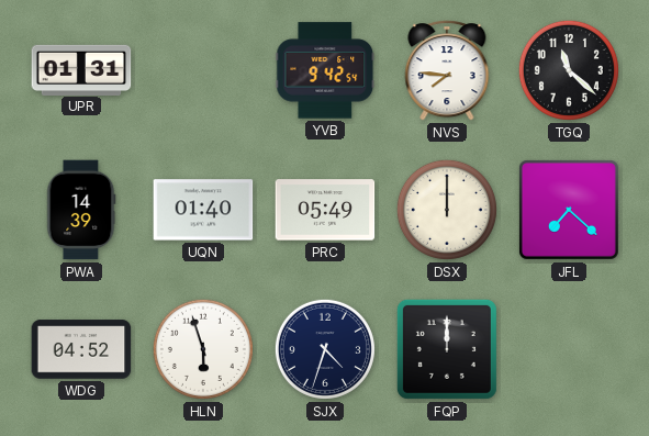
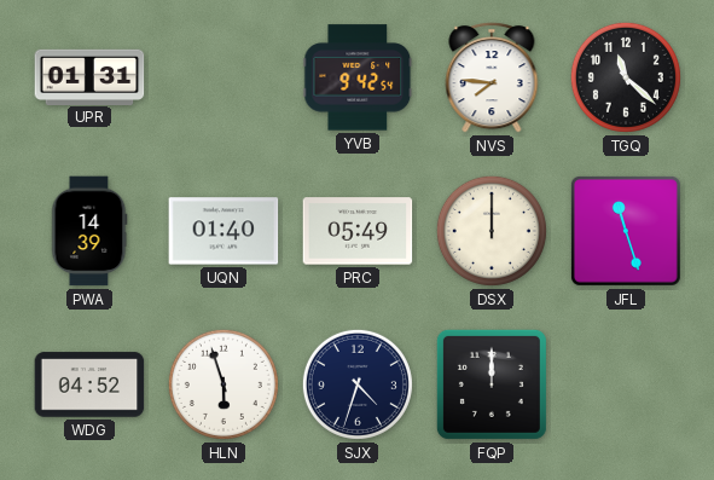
JFL: 7:22 -> 11:27
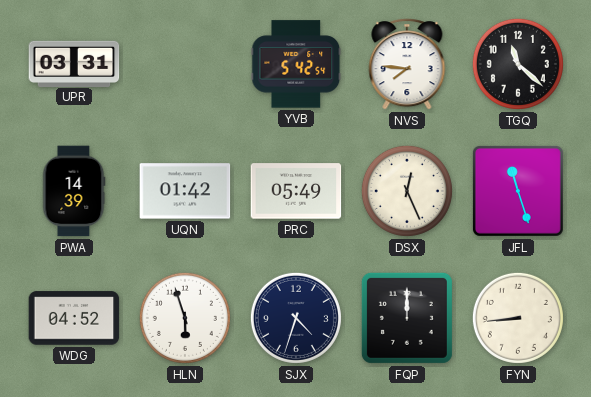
UPR: 01:31 -> 03:31
YVB: 9:42 -> 5:42
UQN: 01:40 -> 01:42
DSX: 12:00 -> 12:26
FYN: none -> 8:44
